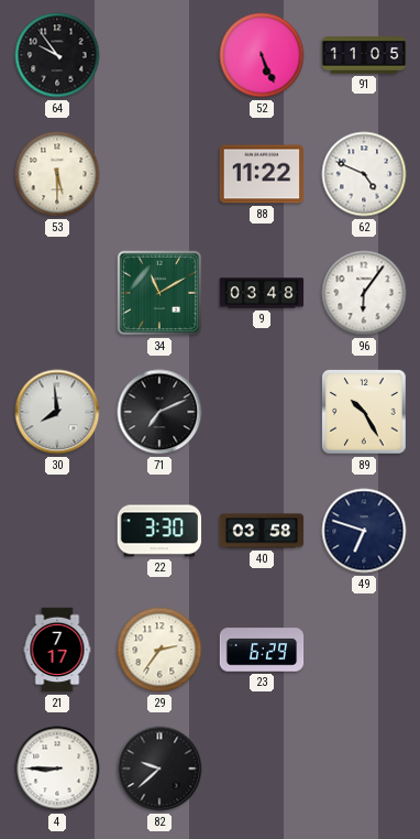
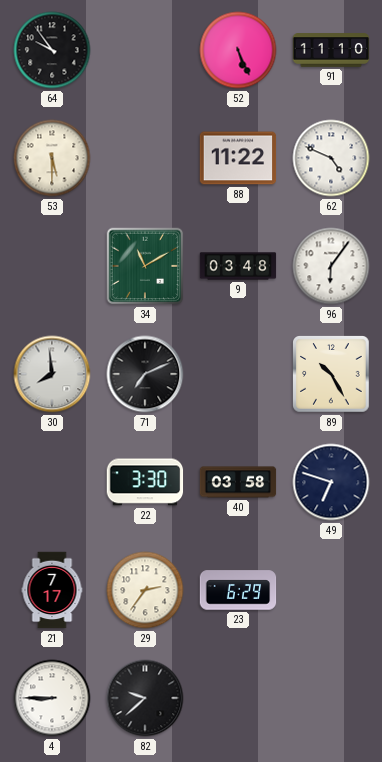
91: 11:05 -> 11:10
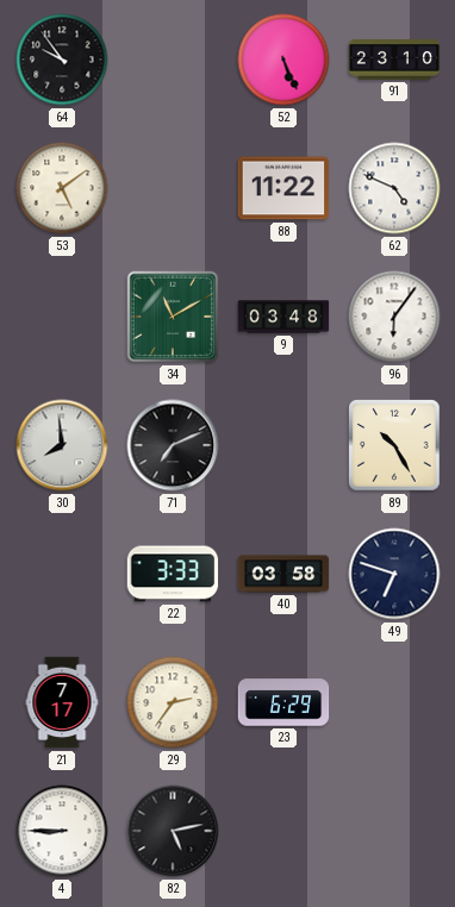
91: 11:10 -> 23:10
53: 5:30 -> 5:09
22: 3:30 -> 3:33
82: 9:38 -> 5:13
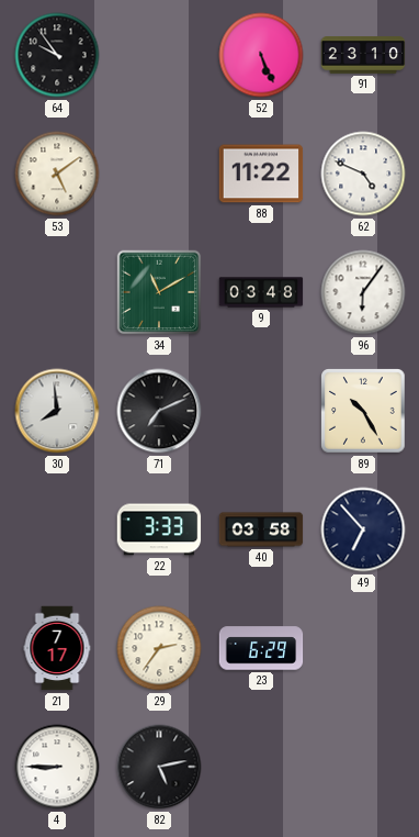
49: 6:48 -> 6:53
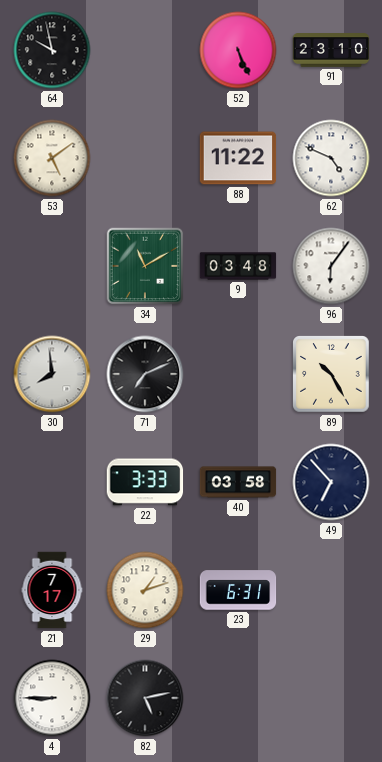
64: 9:54 -> 9:58
29: 2:36 -> 1:12
23: 6:29 -> 6:31
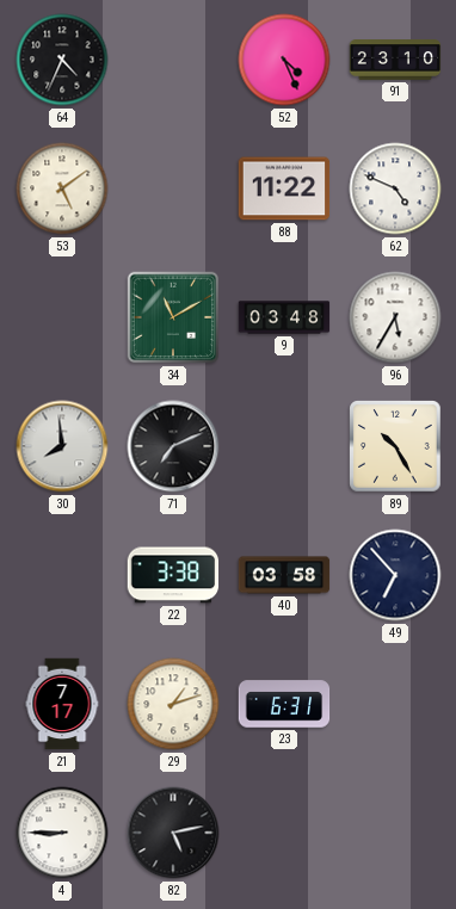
64: 9:58 -> 4:34
52: 5:26 -> 4:26
96: 6:06 -> 5:35
22: 3:33 -> 3:38
